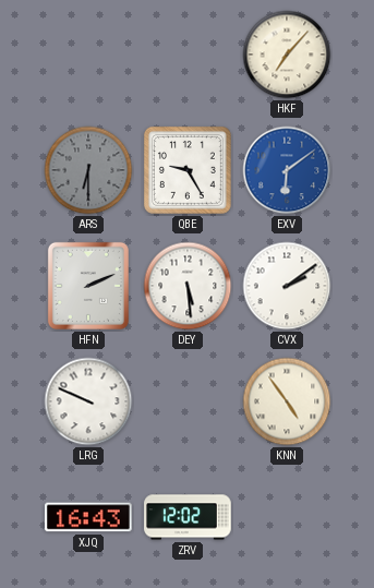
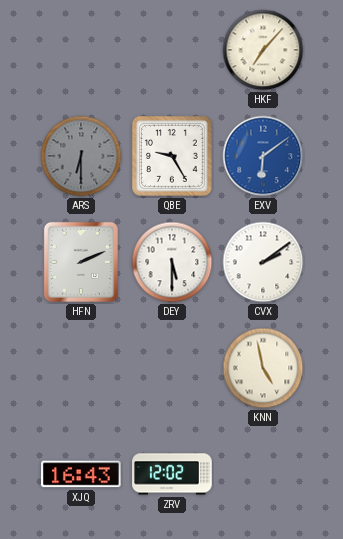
DEY: 5:29 -> 5:30
LRG: 9:49 -> none
KNN: 4:54 -> 4:58
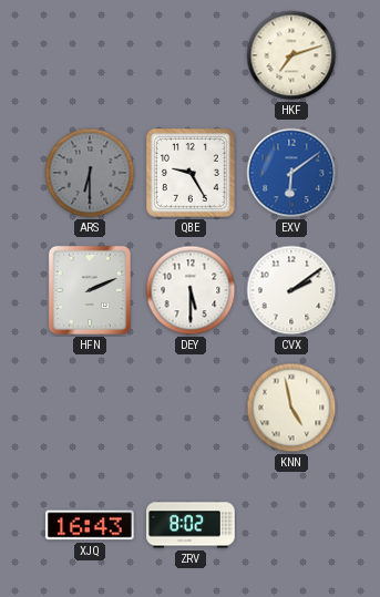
HKF: 7:07 -> 7:12
ZRV: 12:02 -> 8:02
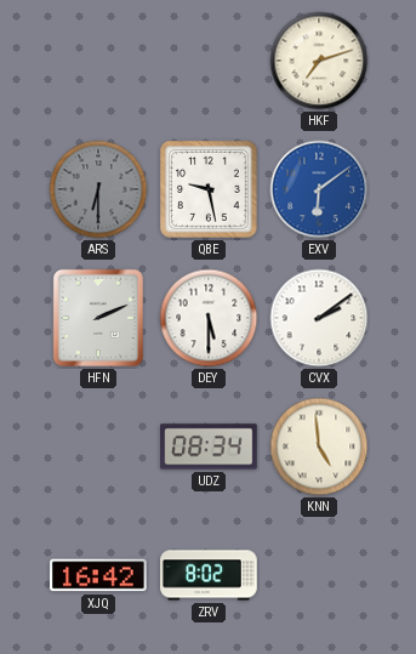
QBE: 9:25 -> 9:28
UDZ: none -> 08:34
KNN: 4:58 -> 4:59
XJQ: 16:43 -> 16:42
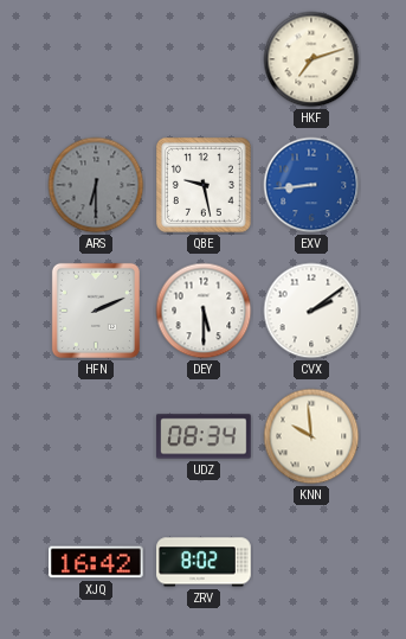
EXV: 6:09 -> 8:44
KNN: 4:59 -> 9:59
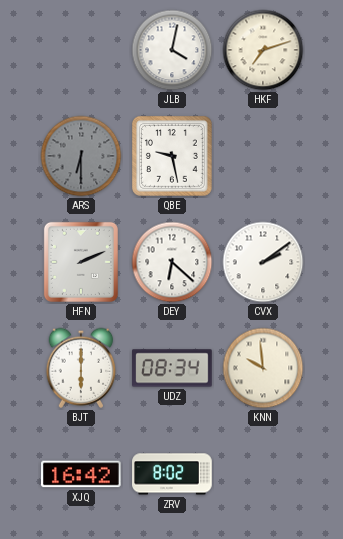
JLB: none -> 4:02
EXV: 8:44 -> none
DEY: 5:30 -> 6:22
BJT: none -> 6:00
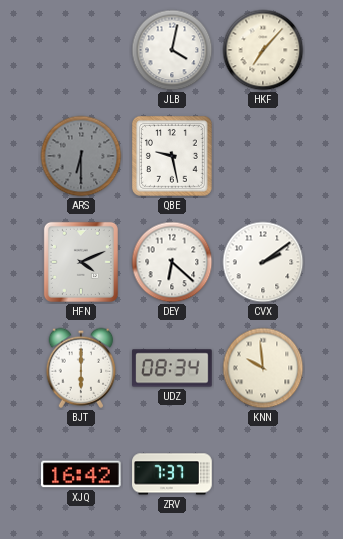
HKF: 7:12 -> 7:07
HFN: 2:11 -> 4:11
ZRV: 8:02 -> 7:37
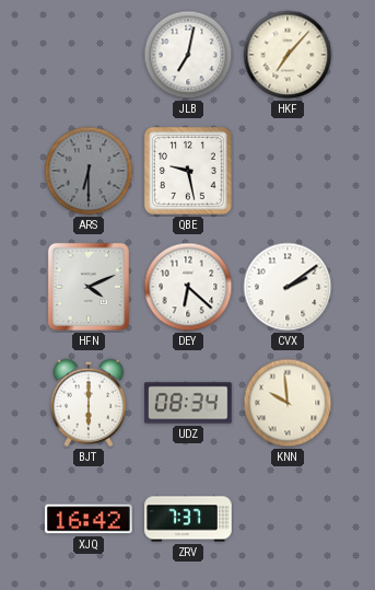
JLB: 4:02 -> 7:02
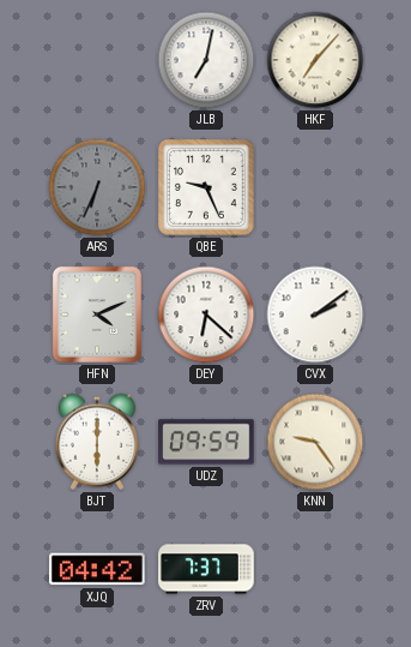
ARS: 6:30 -> 6:34
QBE: 9:28 -> 9:26
UDZ: 08:34 -> 09:59
KNN: 9:59 -> 9:24
XJQ: 16:42 -> 04:42
